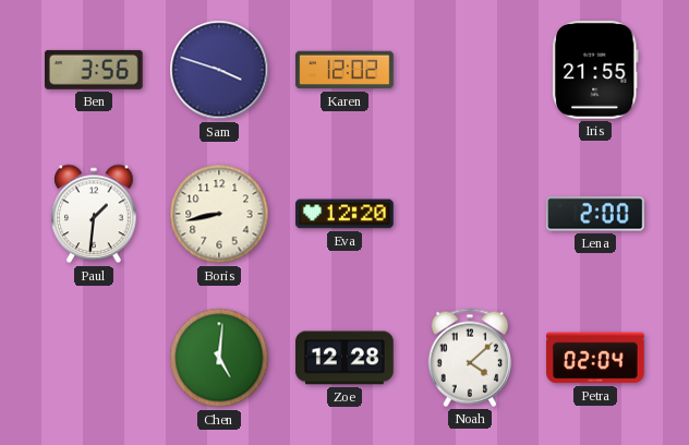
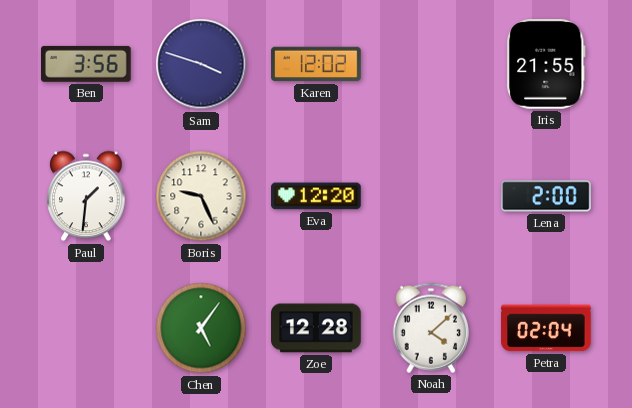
Boris: 8:43 -> 9:26
Chen: 5:01 -> 5:06
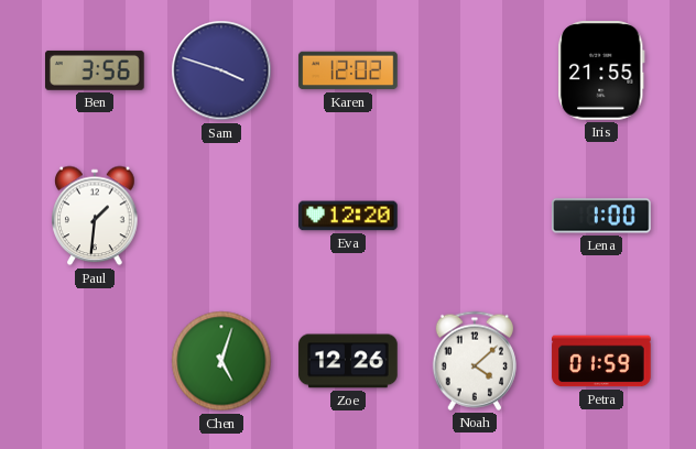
Boris: 9:26 -> none
Lena: 2:00 -> 1:00
Chen: 5:06 -> 5:03
Zoe: 12:28 -> 12:26
Petra: 02:04 -> 01:59
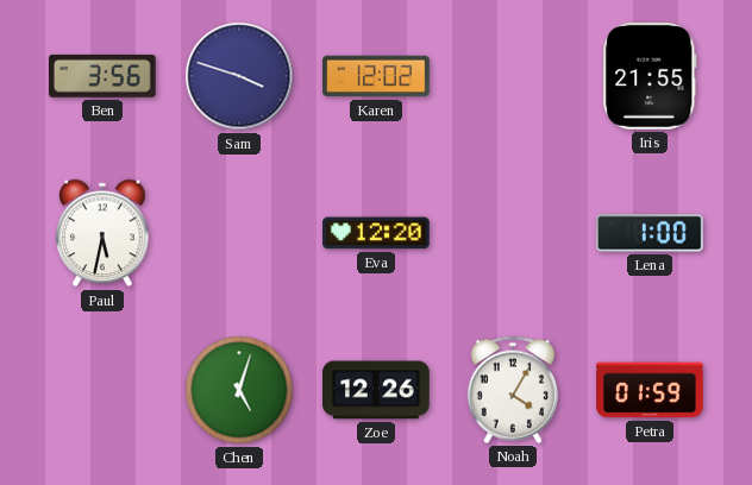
Paul: 1:31 -> 5:32
Noah: 4:08 -> 4:05
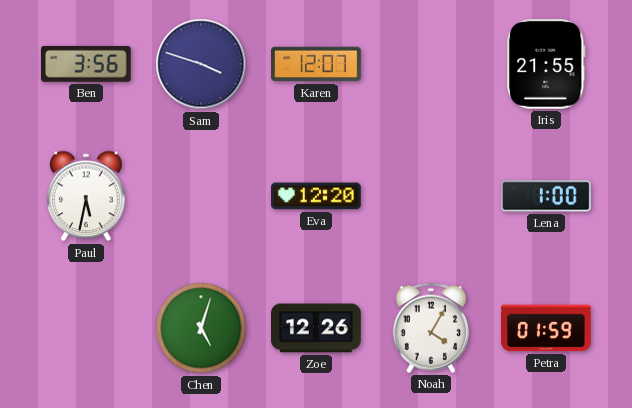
Karen: 12:02 -> 12:07
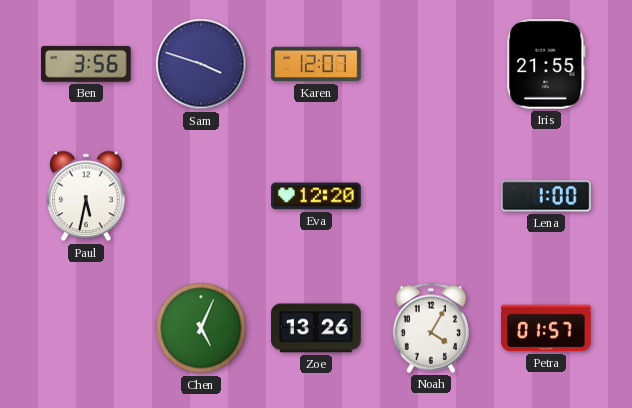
Chen: 5:03 -> 5:04
Zoe: 12:26 -> 13:26
Petra: 01:59 -> 01:57
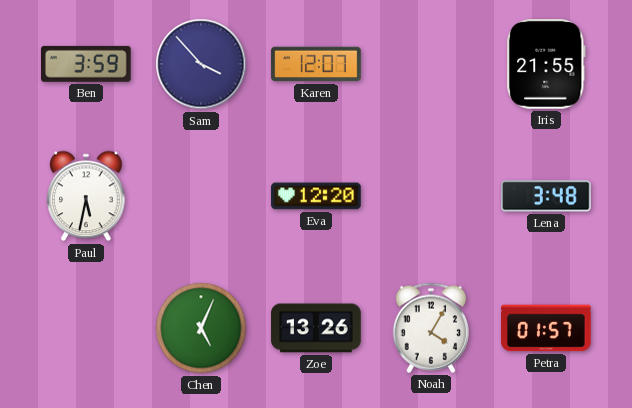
Ben: 3:56 -> 3:59
Sam: 3:48 -> 3:53
Lena: 1:00 -> 3:48
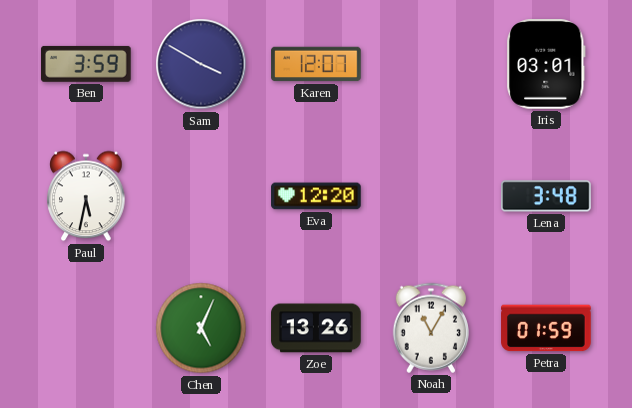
Sam: 3:53 -> 3:50
Iris: 21:55 -> 03:01
Noah: 4:05 -> 11:05
Petra: 01:57 -> 01:59
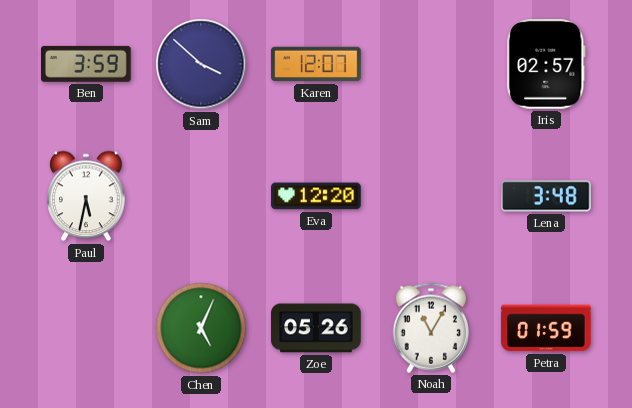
Sam: 3:50 -> 3:52
Iris: 03:01 -> 02:57
Zoe: 13:26 -> 05:26
